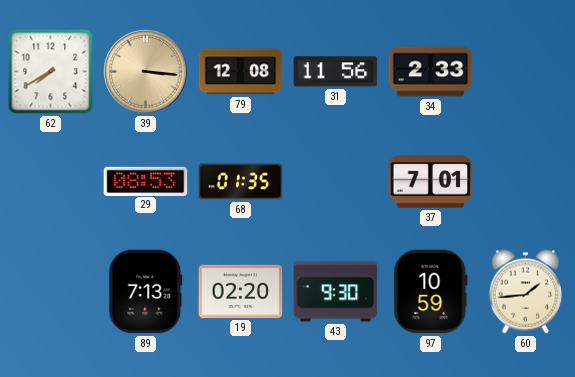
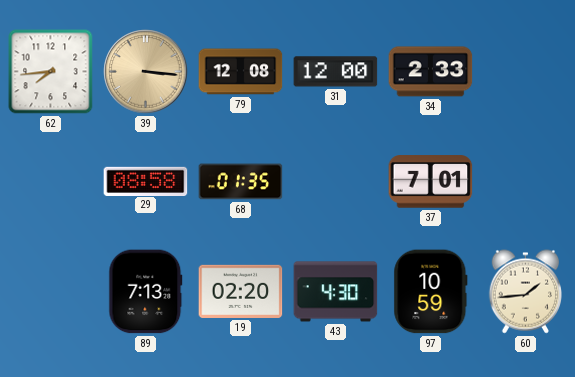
62: 7:40 -> 7:44
31: 11:56 -> 12:00
29: 08:53 -> 08:58
43: 9:30 -> 4:30
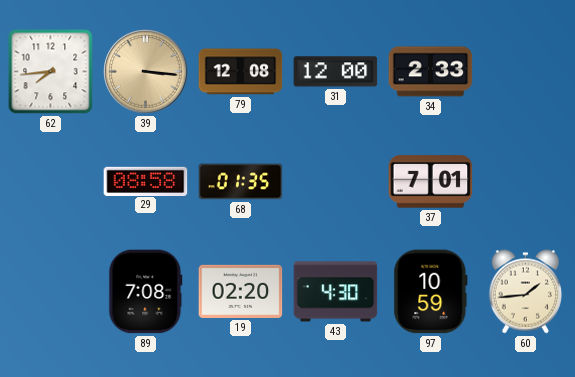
89: 7:13 -> 7:08
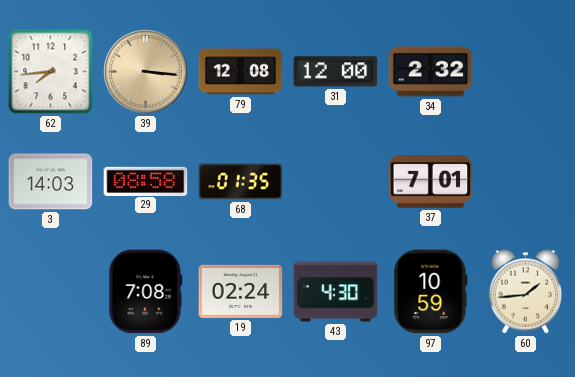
34: 2:33 -> 2:32
3: none -> 14:03
19: 02:20 -> 02:24
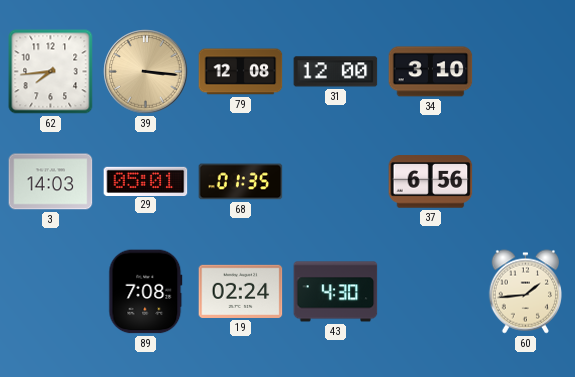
34: 2:32 -> 3:10
29: 08:58 -> 05:01
37: 7:01 -> 6:56
97: 10:59 -> none
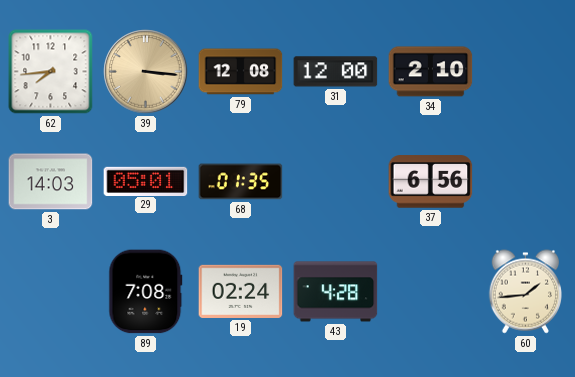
34: 3:10 -> 2:10
43: 4:30 -> 4:28
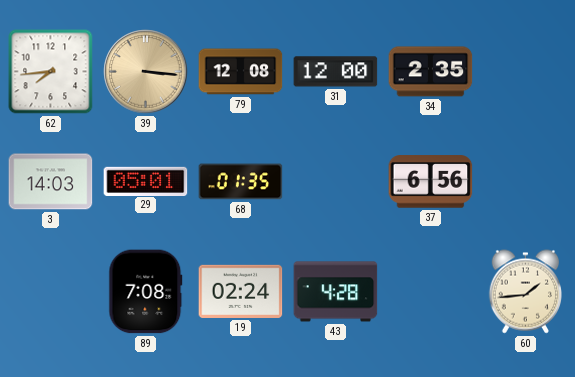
34: 2:10 -> 2:35
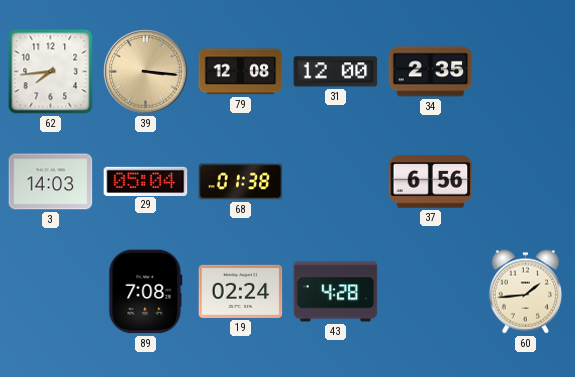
29: 05:01 -> 05:04
68: 01:35 -> 01:38
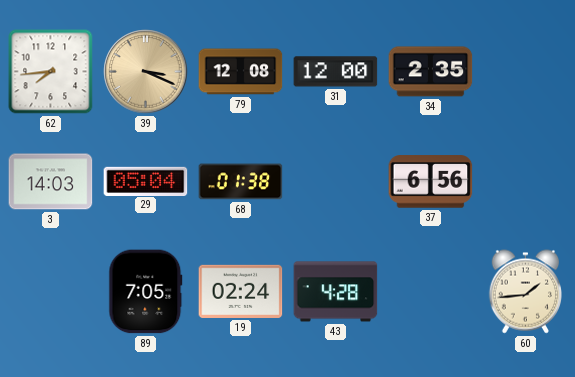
39: 3:16 -> 3:19
89: 7:08 -> 7:05
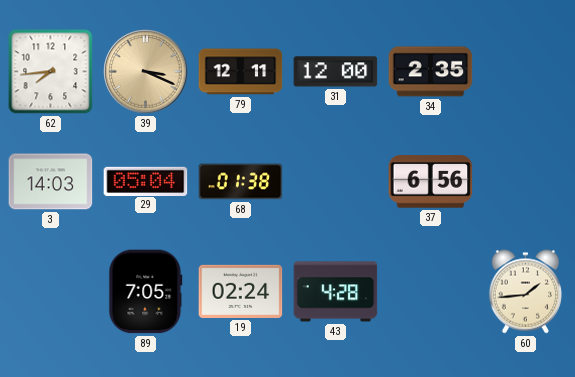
79: 12:08 -> 12:11
